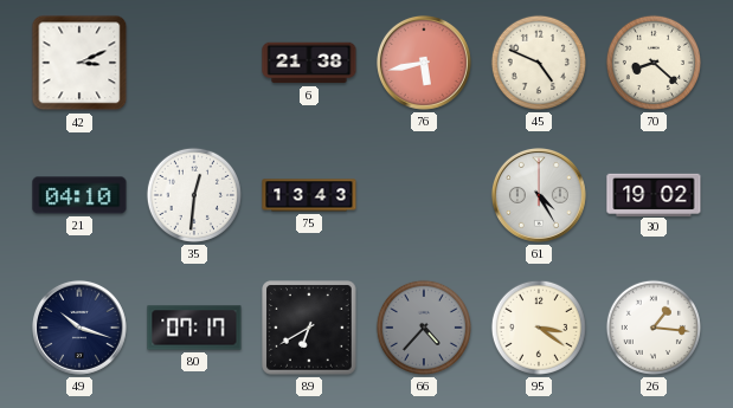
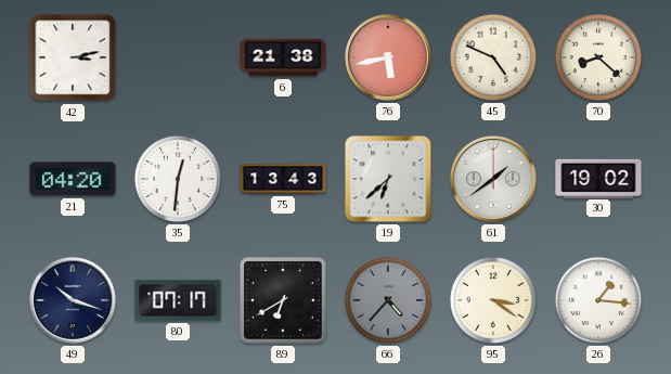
42: 3:11 -> 3:13
21: 04:10 -> 04:20
19: none -> 6:38
61: 4:25 -> 1:39
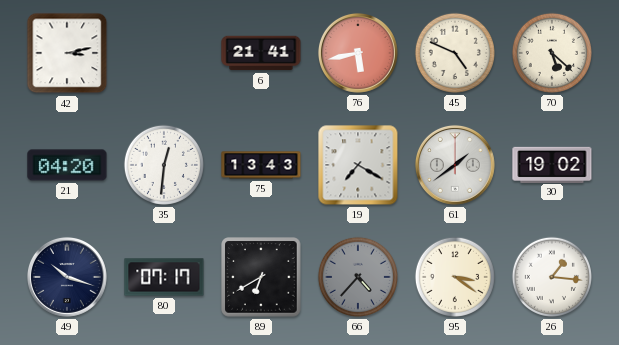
6: 21:38 -> 21:41
70: 8:22 -> 5:22
19: 6:38 -> 7:20
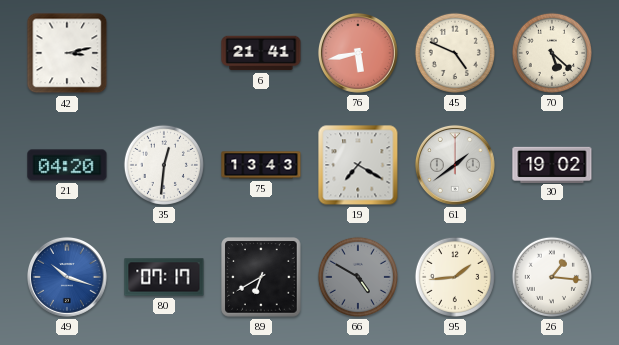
49 dial: navy -> blue
66: 4:37 -> 4:50
95: 3:21 -> 1:44
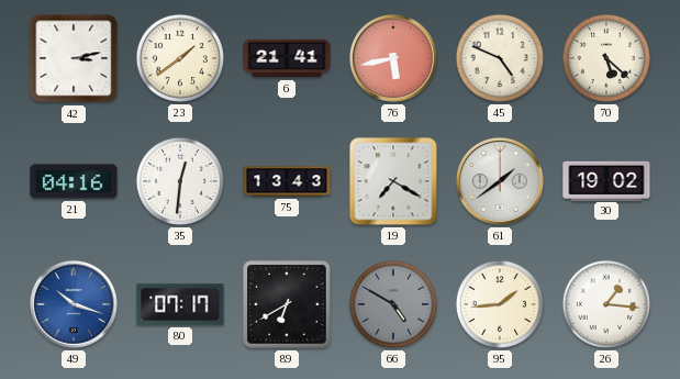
23: none -> 1:39
21: 04:20 -> 04:16
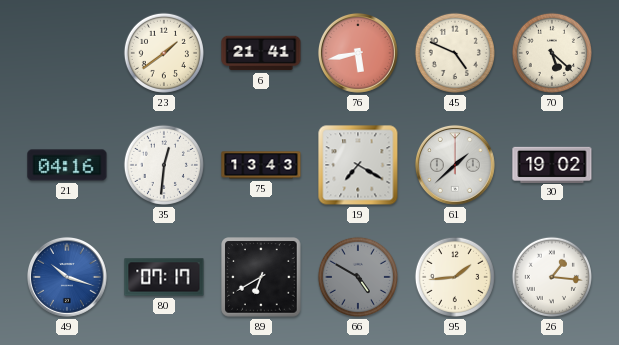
42: 3:13 -> none
61: 1:39 -> 1:38
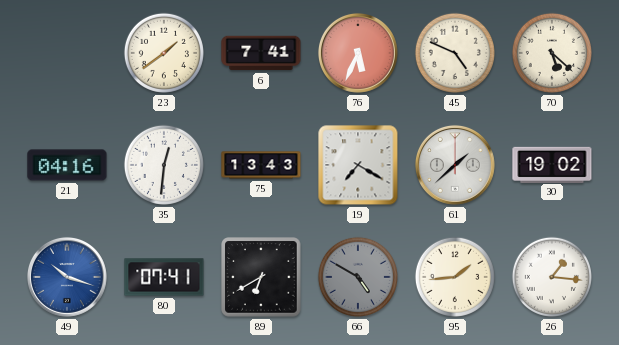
6: 21:41 -> 7:41
76: 5:43 -> 5:34
80: 07:17 -> 07:41
